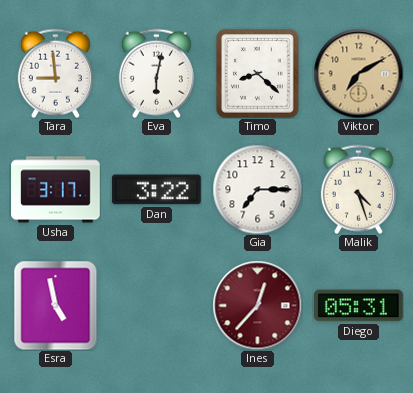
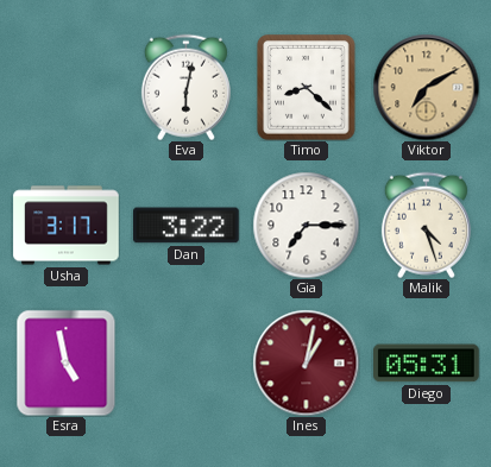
Tara: 8:59 -> none
Ines: 12:37 -> 1:02
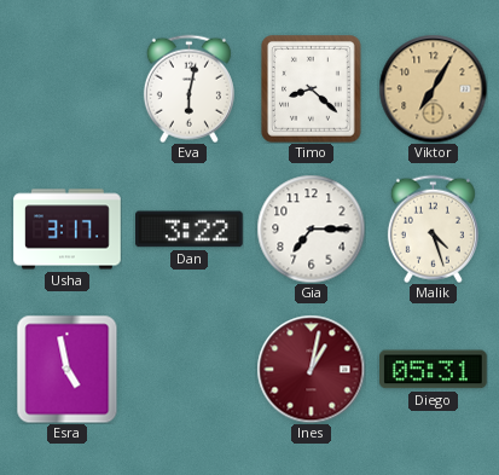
Viktor: 7:10 -> 7:05
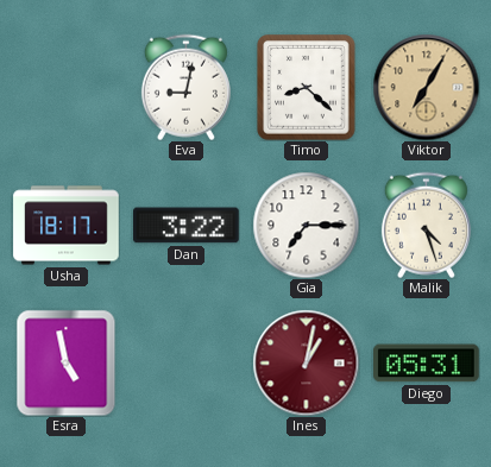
Eva: 6:02 -> 9:02
Usha: 3:17 -> 18:17
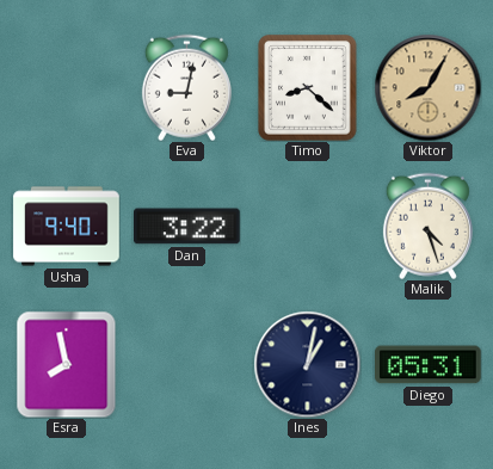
Viktor: 7:05 -> 8:05
Usha: 18:17 -> 9:40
Gia: 7:15 -> none
Esra: 4:58 -> 7:58
Ines dial: burgundy -> navy
